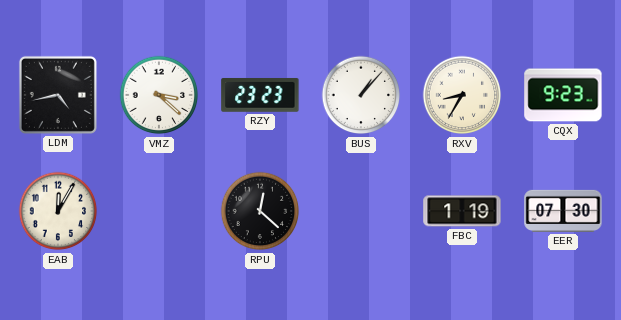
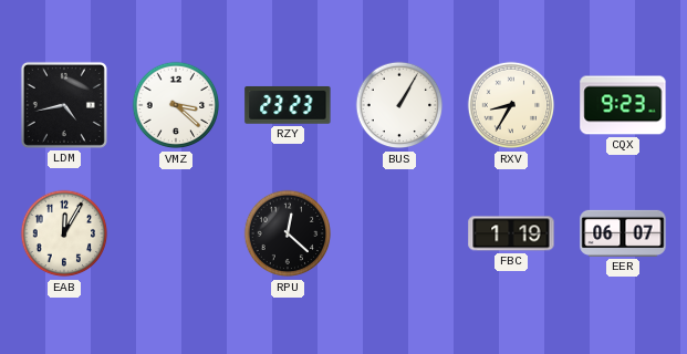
BUS: 1:07 -> 1:05
EER: 07:30 -> 06:07
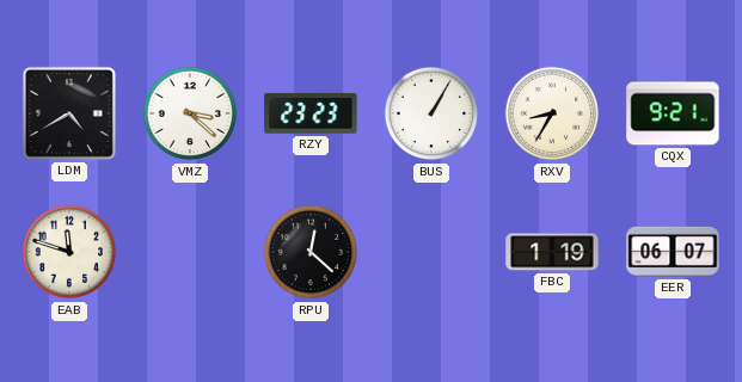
LDM: 4:43 -> 4:40
CQX: 9:23 -> 9:21
EAB: 12:05 -> 11:48
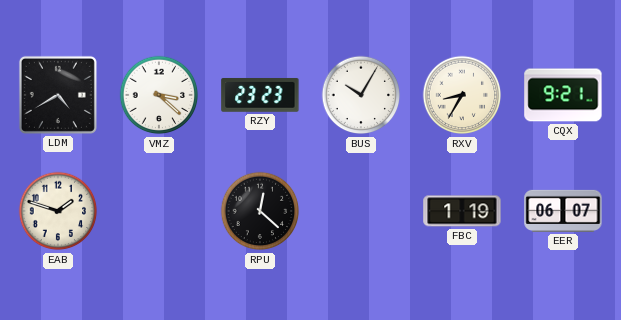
BUS: 1:05 -> 10:05
EAB: 11:48 -> 1:48
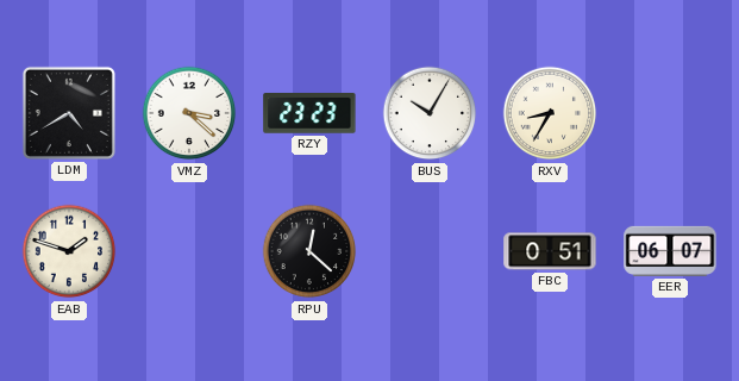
CQX: 9:21 -> none
FBC: 1:19 -> 0:51
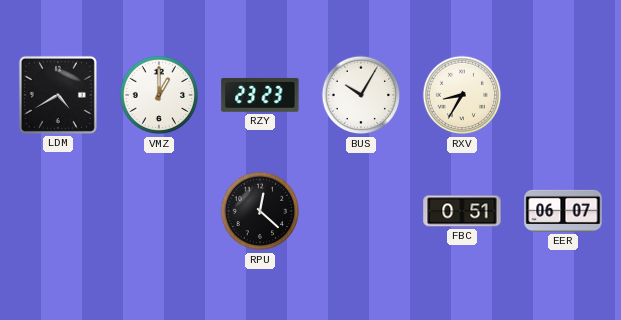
VMZ: 3:22 -> 1:00
EAB: 1:48 -> none
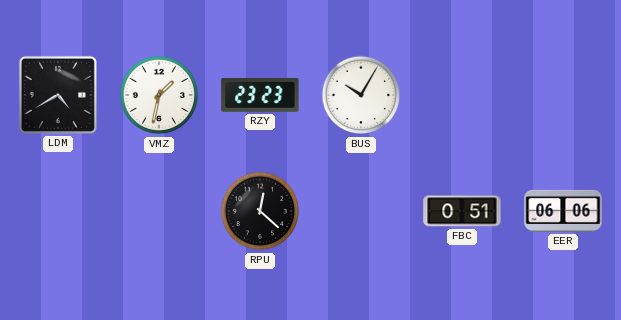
VMZ: 1:00 -> 1:32
RXV: 8:35 -> none
EER: 06:07 -> 06:06
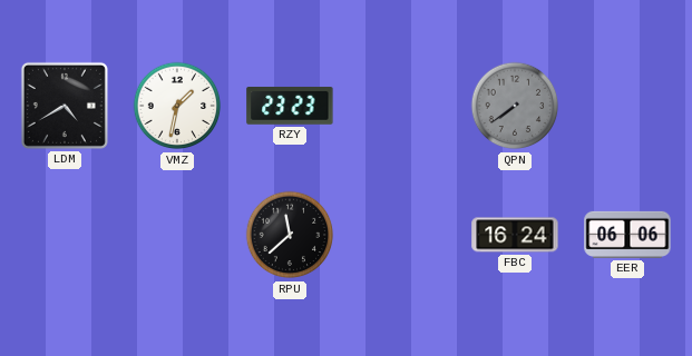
BUS: 10:05 -> none
QPN: none -> 7:39
RPU: 12:22 -> 11:38
FBC: 0:51 -> 16:24
